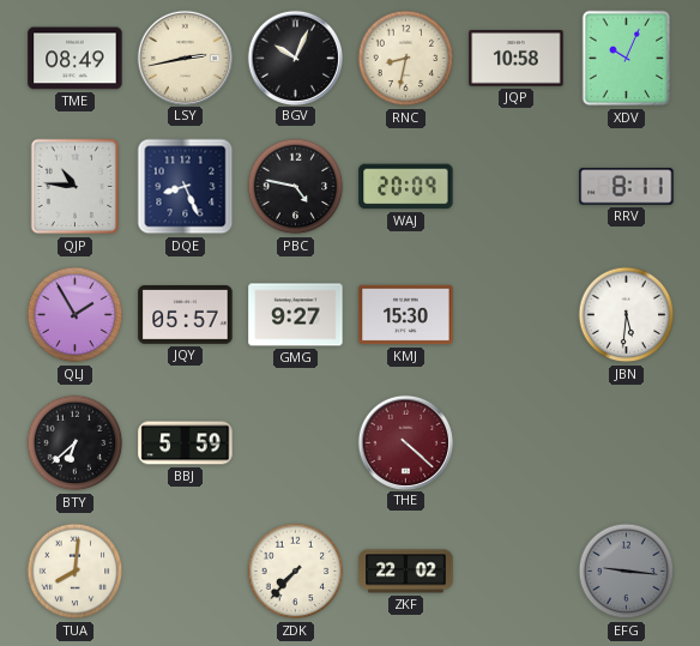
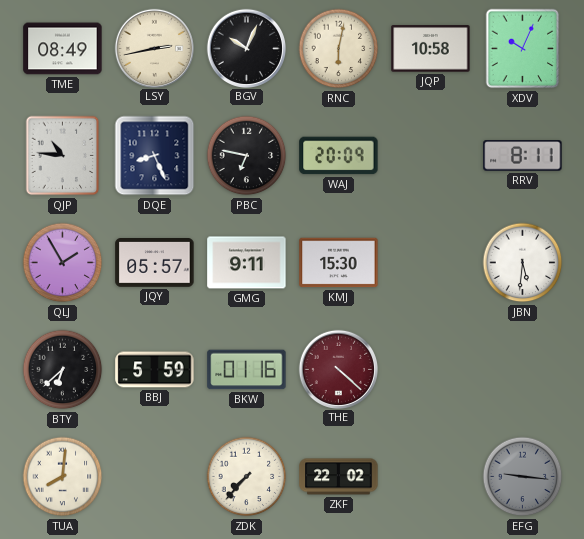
RNC: 8:32 -> 6:02
PBC: 4:47 -> 6:47
GMG: 9:27 -> 9:11
BKW: none -> 01:16
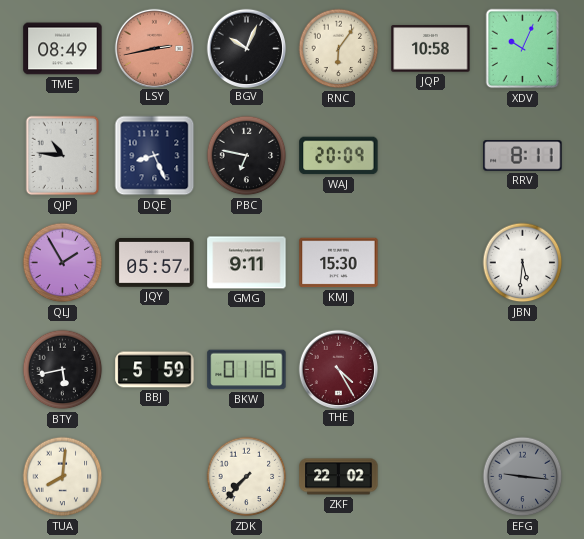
LSY dial: cream -> salmon
RNC: 6:02 -> 6:06
BTY: 6:38 -> 5:43
THE: 4:22 -> 4:25
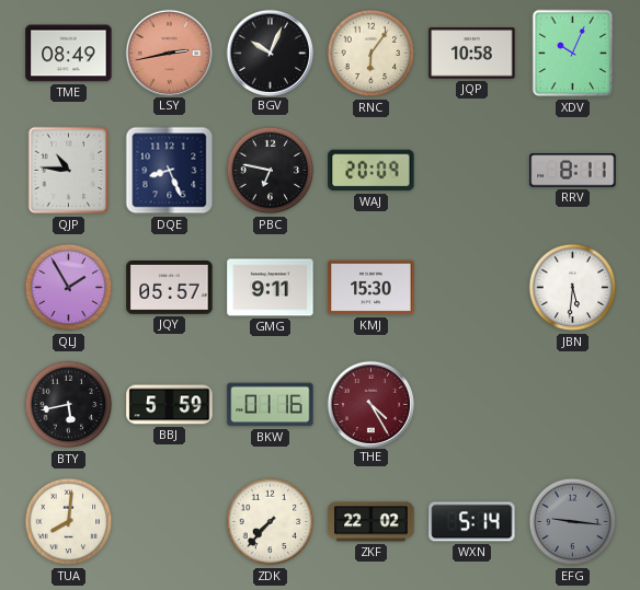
WXN: none -> 5:14
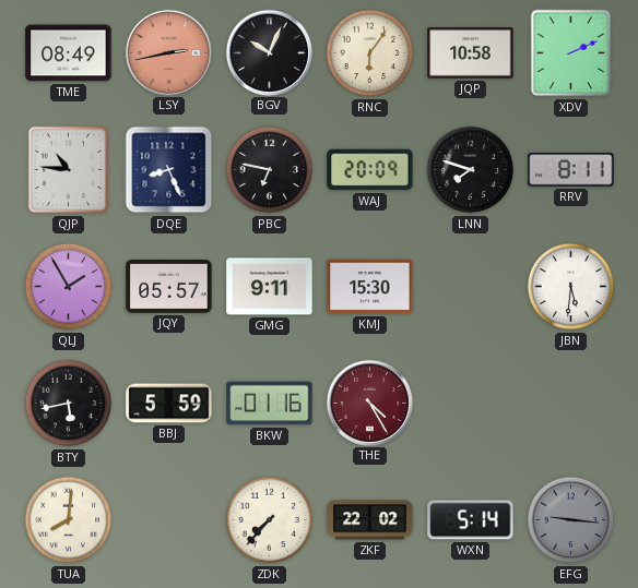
XDV: 10:04 -> 2:11
LNN: none -> 7:48
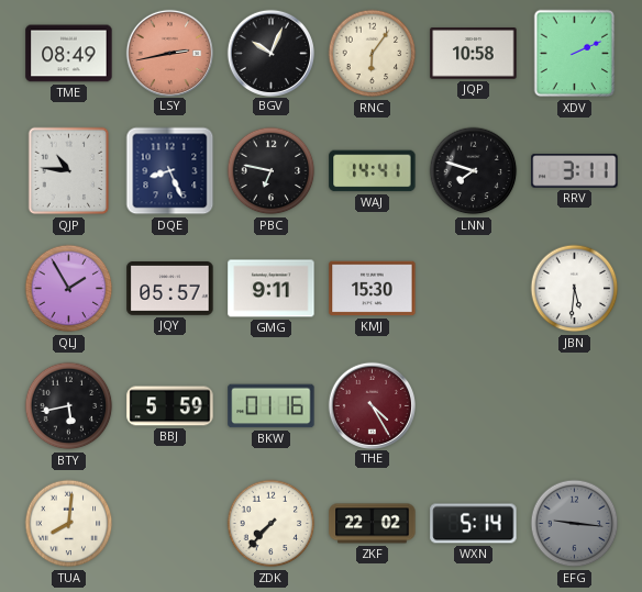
WAJ: 20:09 -> 14:41
RRV: 8:11 -> 3:11
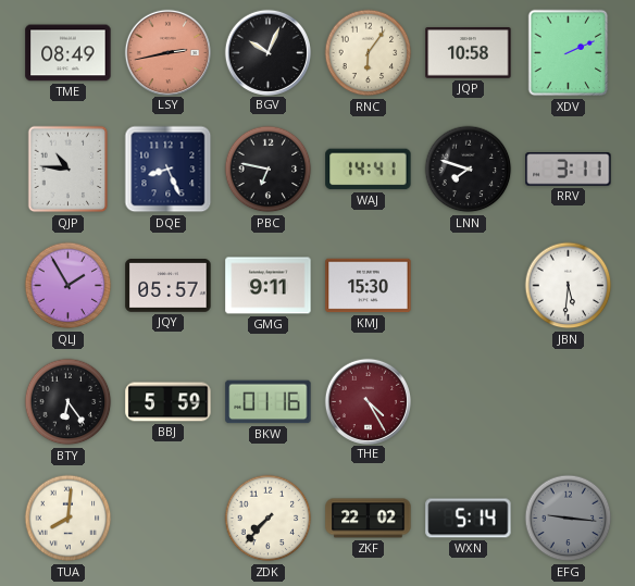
BTY: 5:43 -> 6:24
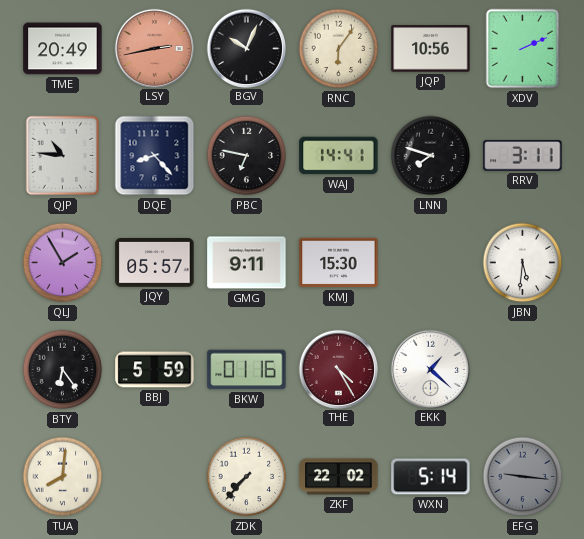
TME: 08:49 -> 20:49
JQP: 10:58 -> 10:56
DQE: 8:26 -> 8:23
EKK: none -> 1:22
